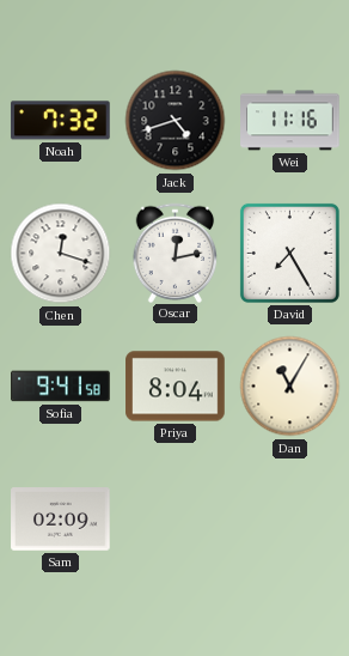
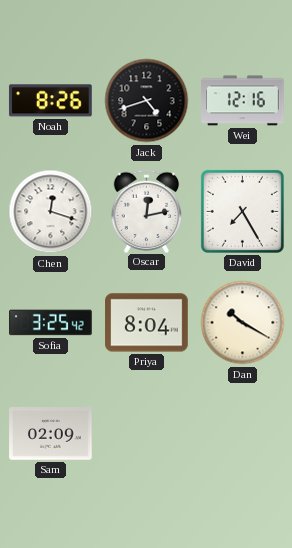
Noah: 7:32 -> 8:26
Wei: 11:16 -> 12:16
Sofia: 9:41 -> 3:25
Dan: 11:05 -> 10:20
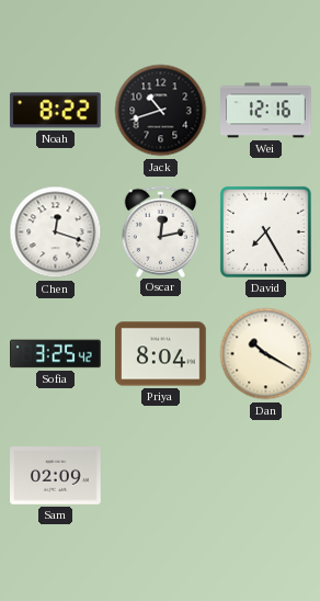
Noah: 8:26 -> 8:22
Jack: 4:42 -> 10:42
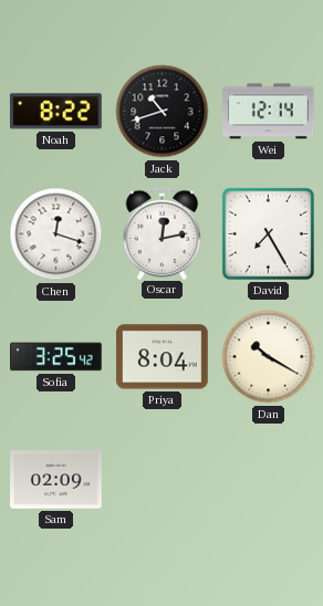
Wei: 12:16 -> 12:14
